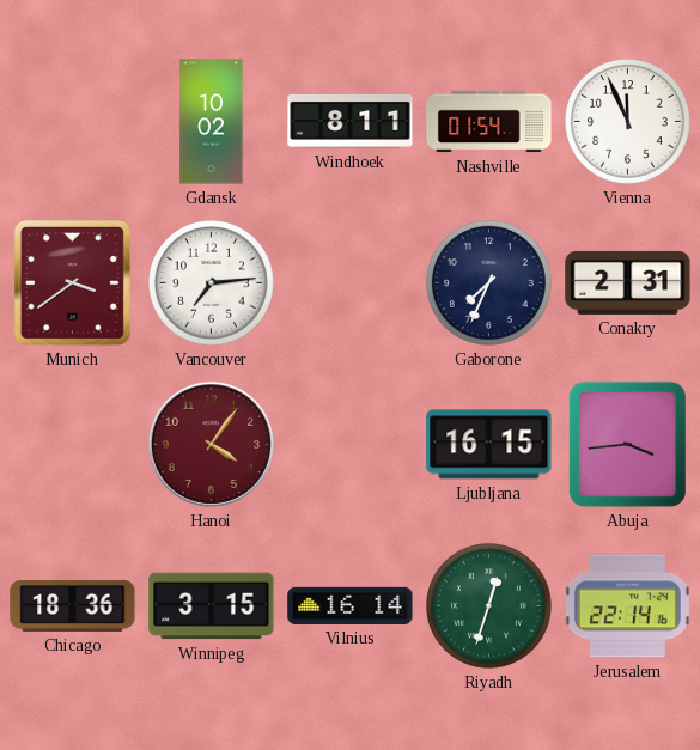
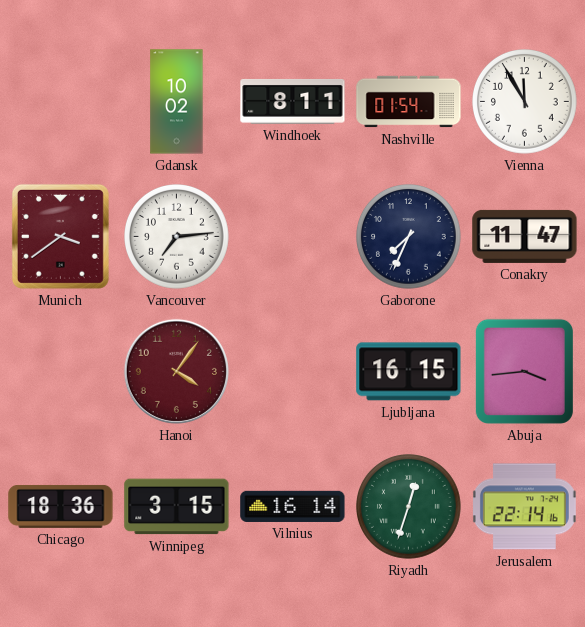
Vienna: 11:56 -> 11:55
Conakry: 2:31 -> 11:47
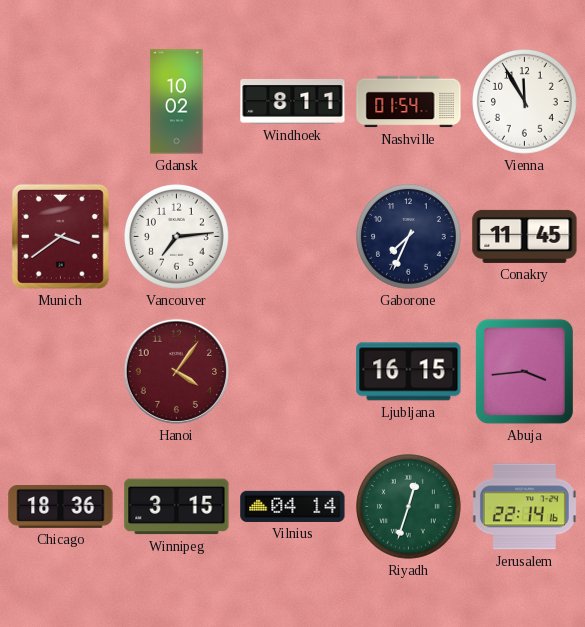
Conakry: 11:47 -> 11:45
Vilnius: 16:14 -> 04:14
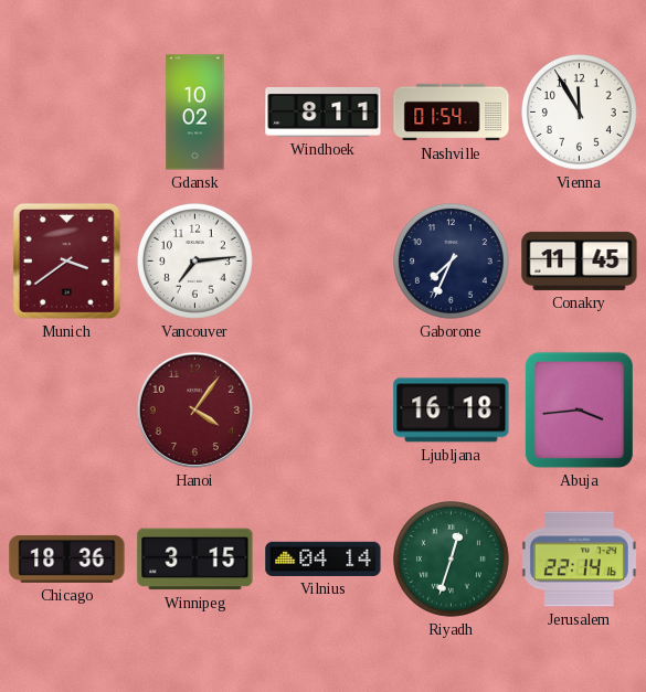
Ljubljana: 16:15 -> 16:18
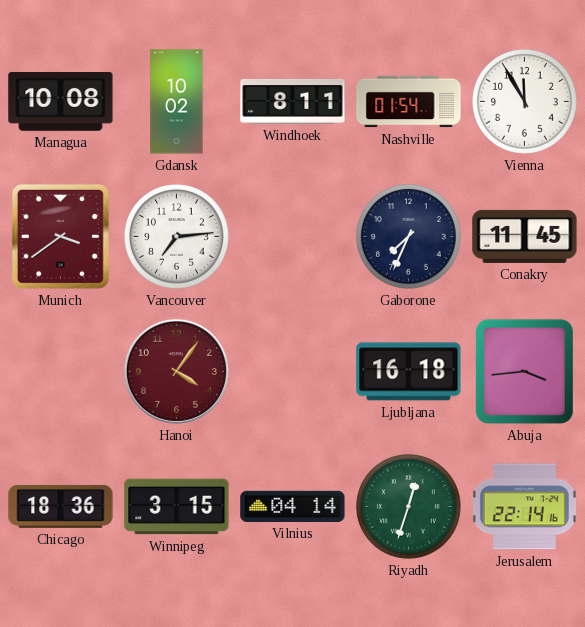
Managua: none -> 10:08
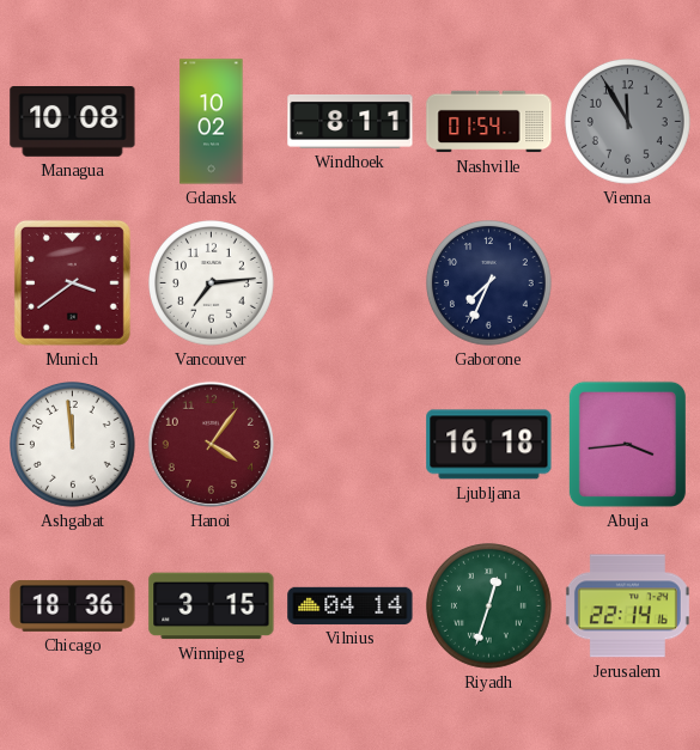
Vienna dial: white -> grey
Conakry: 11:45 -> none
Ashgabat: none -> 11:59
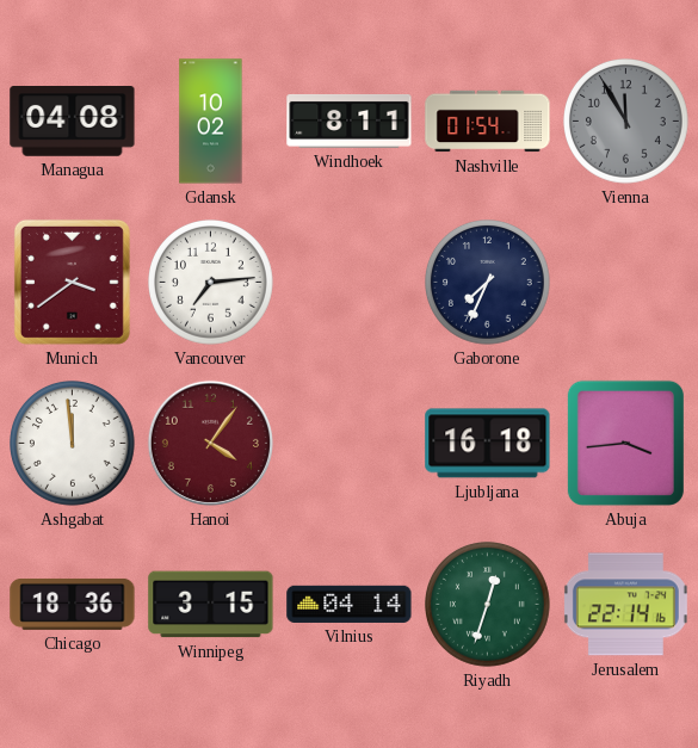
Managua: 10:08 -> 04:08
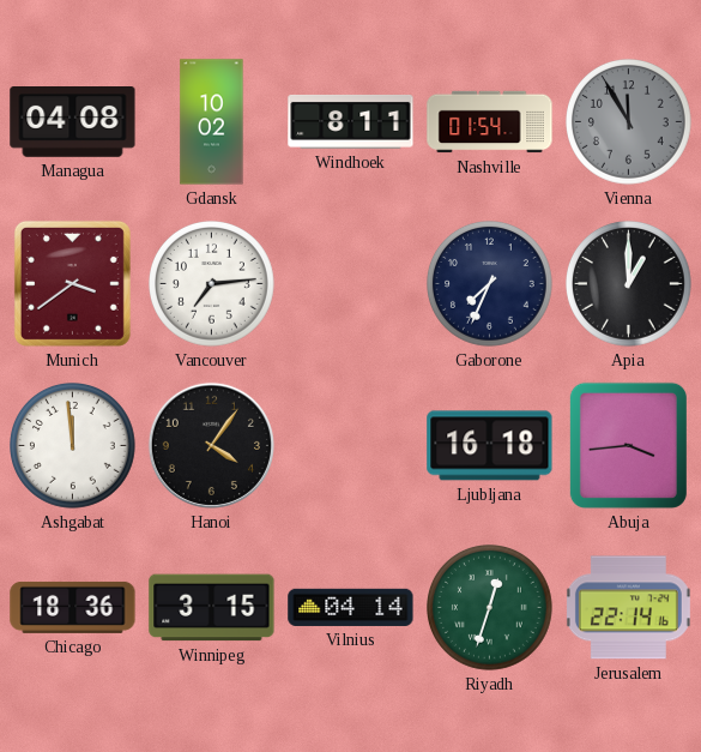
Apia: none -> 1:00
Hanoi dial: burgundy -> black
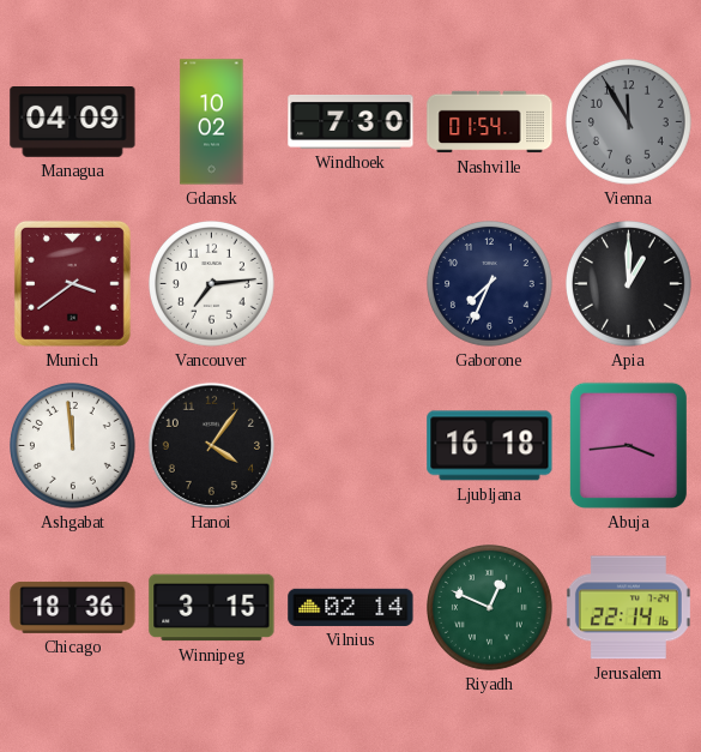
Managua: 04:08 -> 04:09
Windhoek: 8:11 -> 7:30
Vilnius: 04:14 -> 02:14
Riyadh: 12:33 -> 12:49
